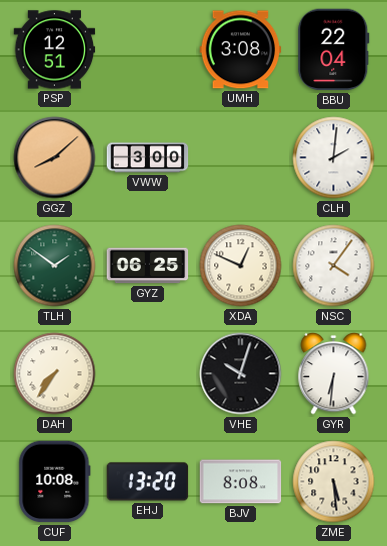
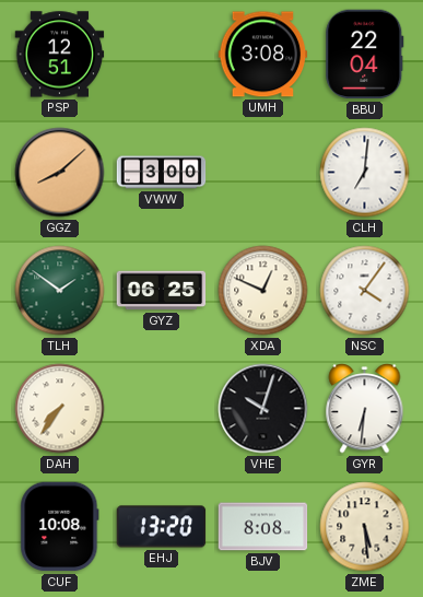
CLH: 2:01 -> 7:01
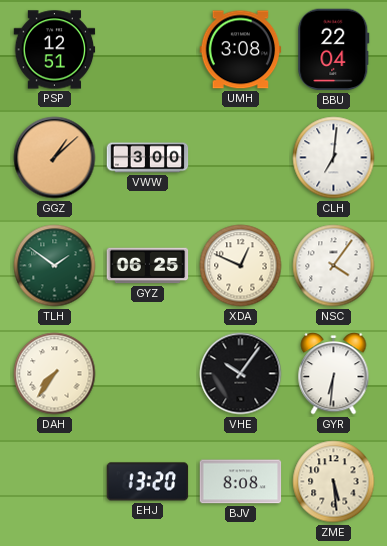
GGZ: 8:08 -> 1:08
VHE: 10:03 -> 10:06
CUF: 10:08 -> none
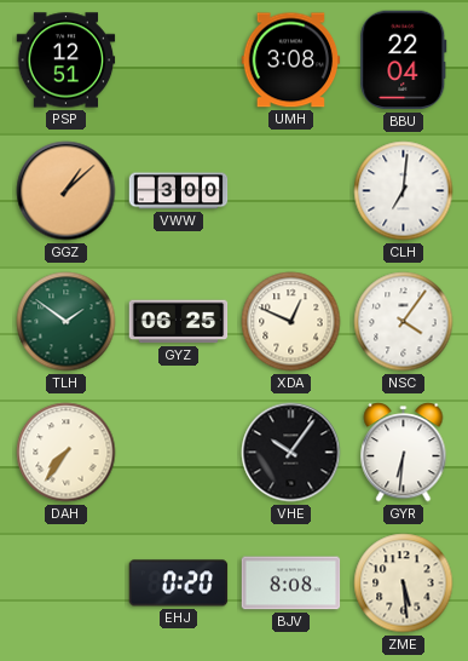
EHJ: 13:20 -> 0:20
